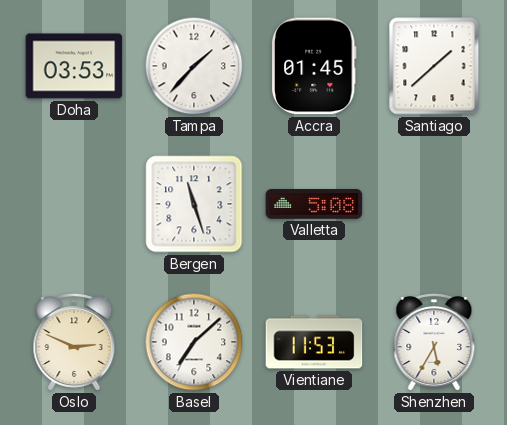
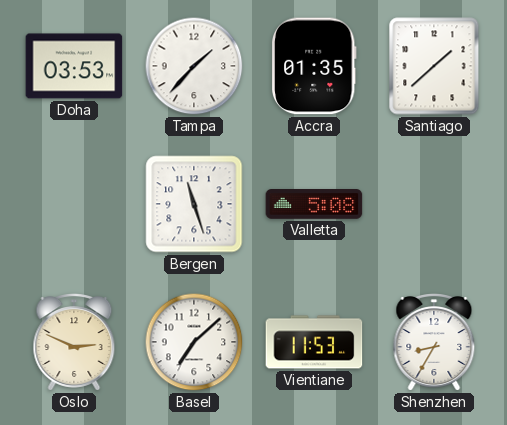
Accra: 01:45 -> 01:35
Shenzhen: 5:35 -> 8:35
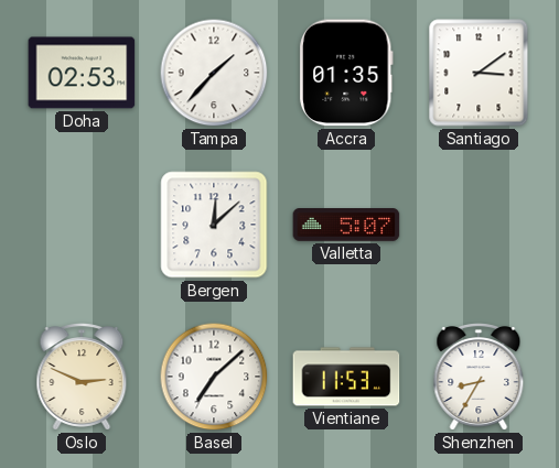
Doha: 03:53 -> 02:53
Santiago: 1:38 -> 3:09
Bergen: 11:27 -> 12:08
Valletta: 5:08 -> 5:07
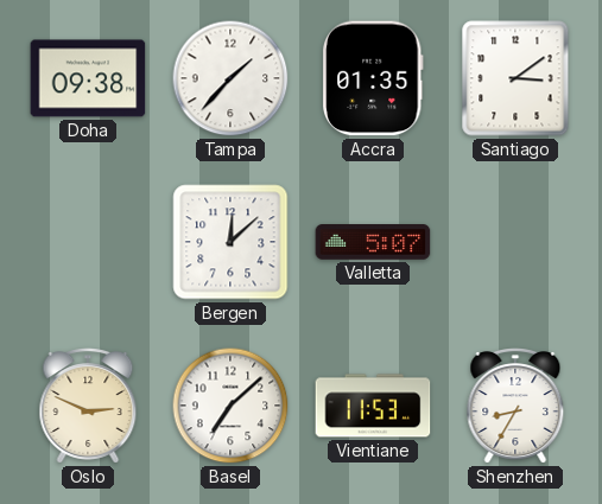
Doha: 02:53 -> 09:38
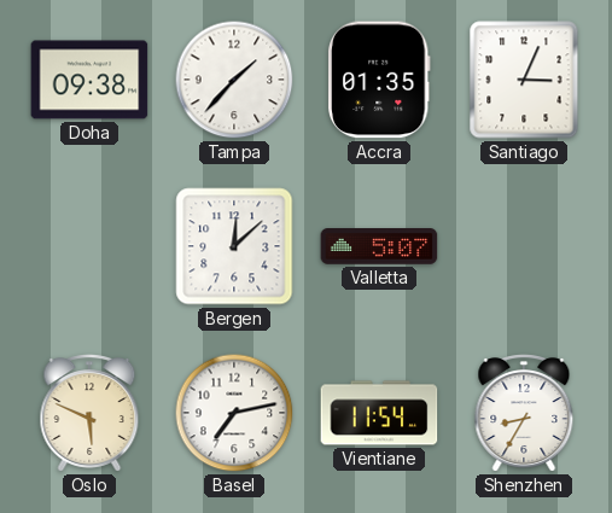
Santiago: 3:09 -> 3:04
Oslo: 2:49 -> 5:49
Basel: 7:08 -> 7:13
Vientiane: 11:53 -> 11:54
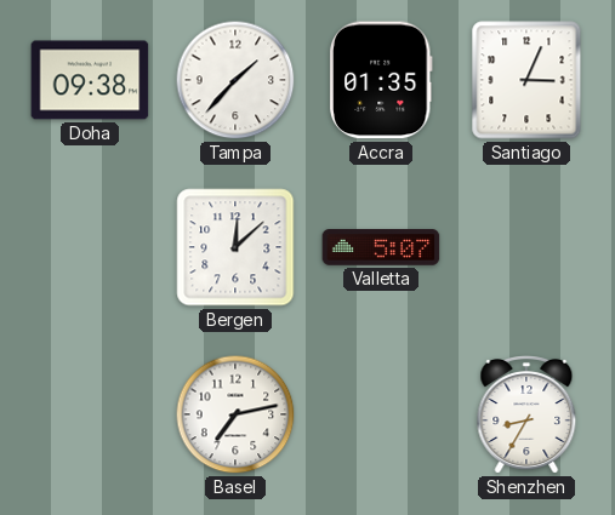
Oslo: 5:49 -> none
Vientiane: 11:54 -> none
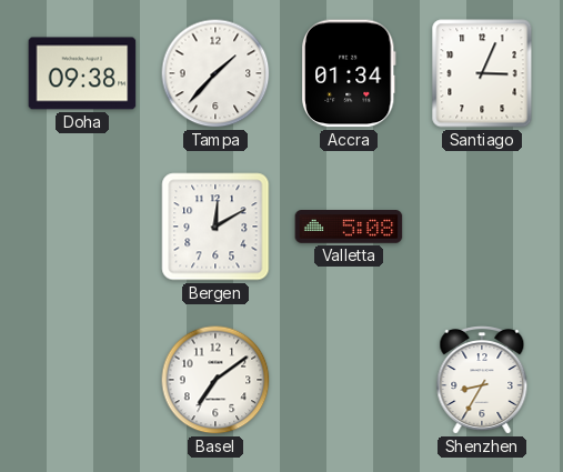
Accra: 01:35 -> 01:34
Bergen: 12:08 -> 12:10
Valletta: 5:07 -> 5:08
Basel: 7:13 -> 7:09
